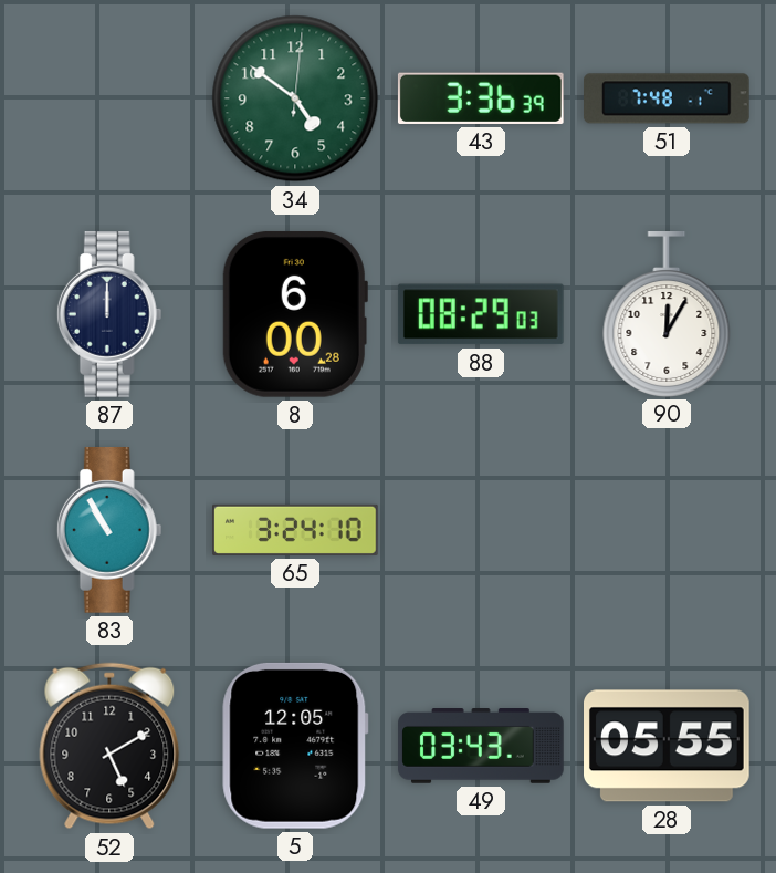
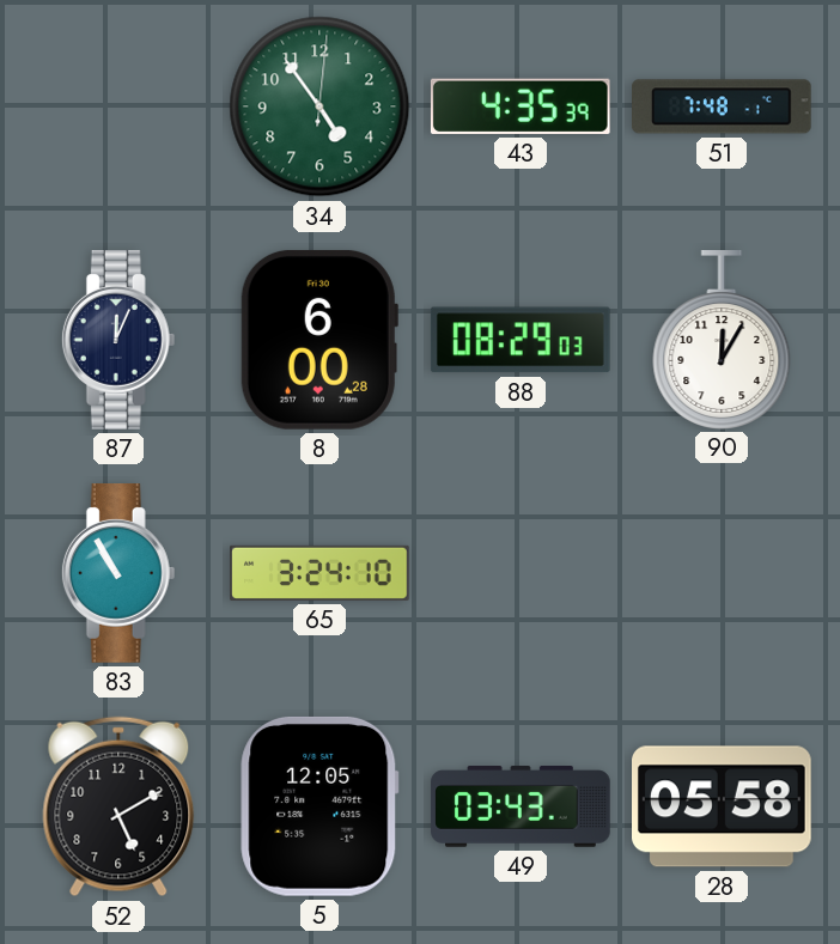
34: 4:51 -> 4:54
43: 3:36 -> 4:35
87: 12:00 -> 12:04
28: 05:55 -> 05:58
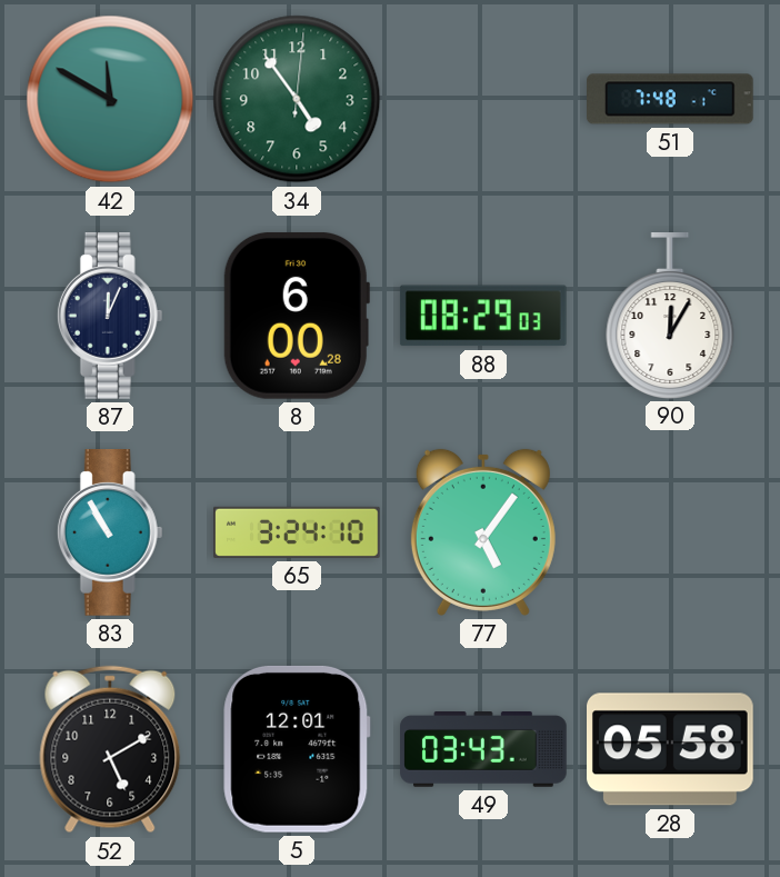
42: none -> 11:50
43: 4:35 -> none
77: none -> 5:06
5: 12:05 -> 12:01
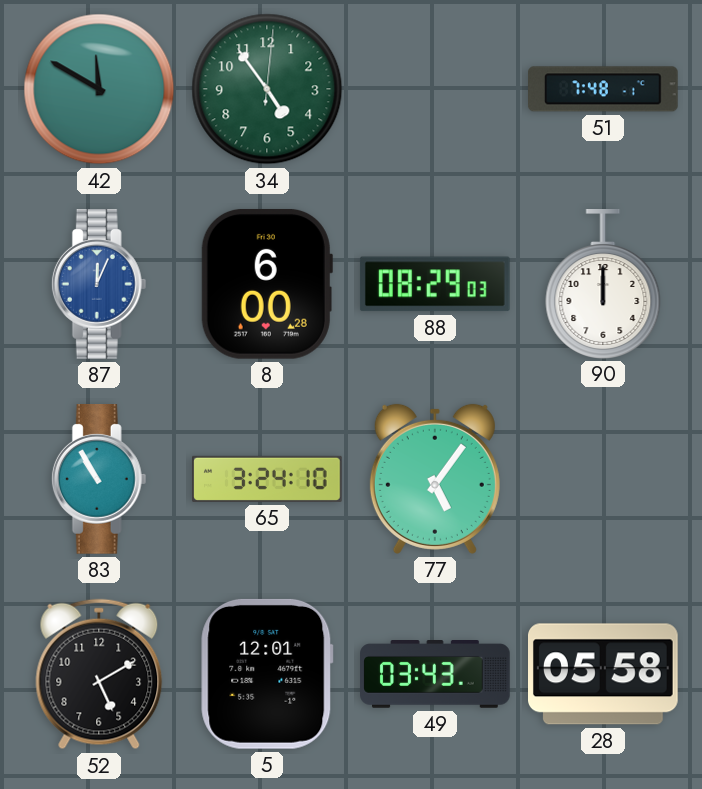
87 dial: navy -> blue
90: 12:05 -> 12:00
